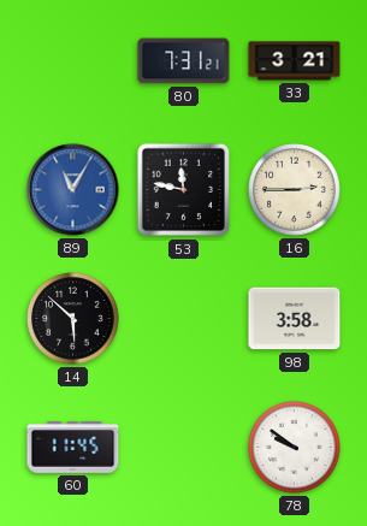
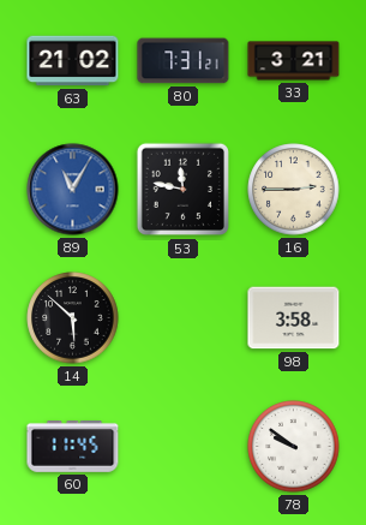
63: none -> 21:02
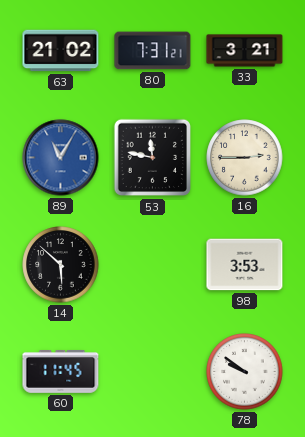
98: 3:58 -> 3:53
